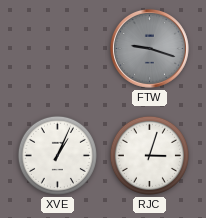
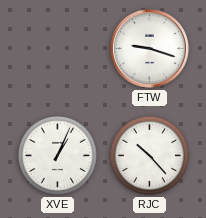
FTW dial: grey -> white
RJC: 3:03 -> 10:23
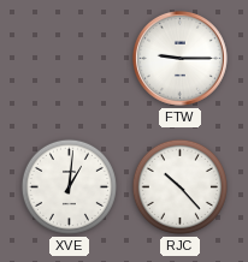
FTW: 9:18 -> 9:15
XVE: 1:04 -> 1:01
